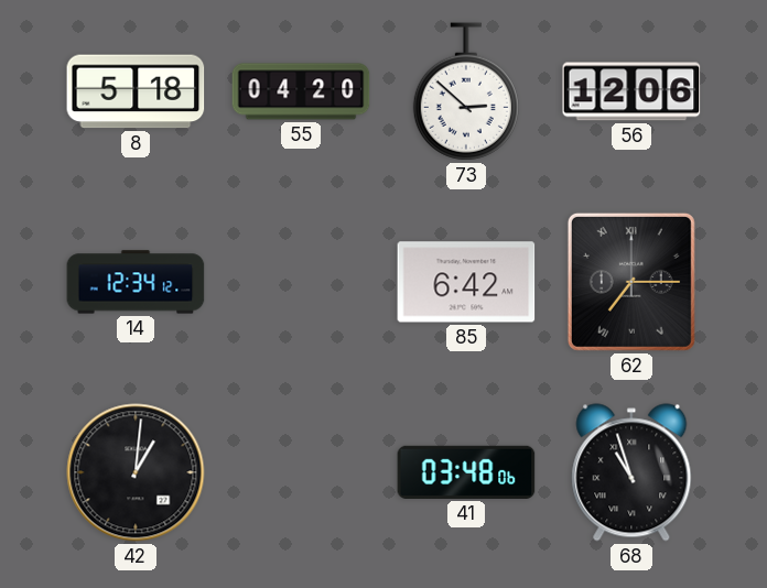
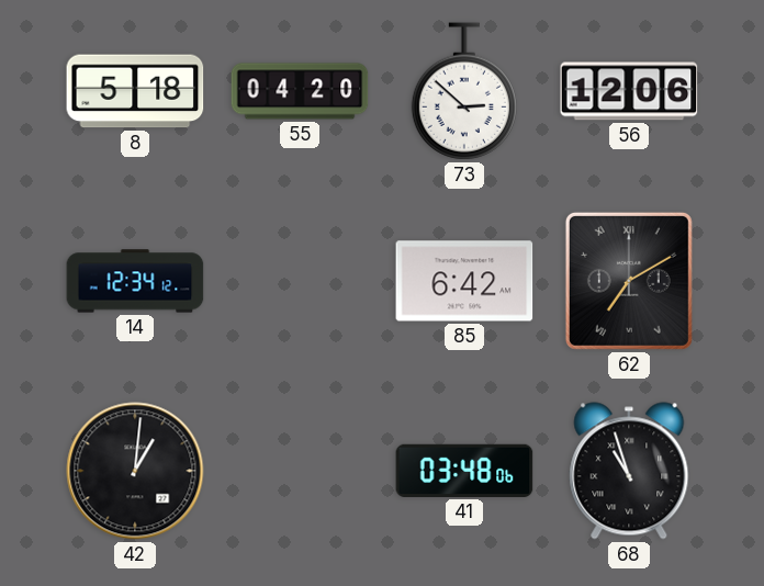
62: 7:15 -> 7:10
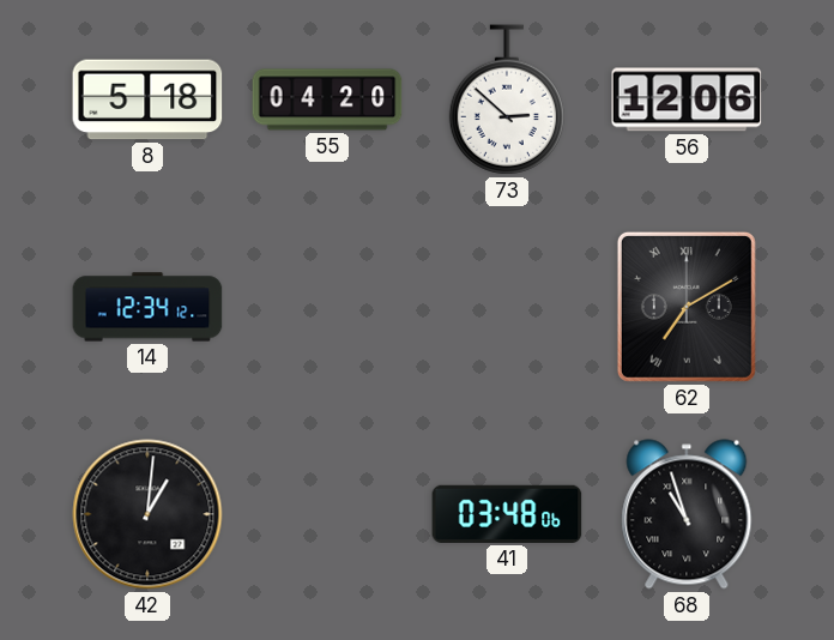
85: 6:42 -> none
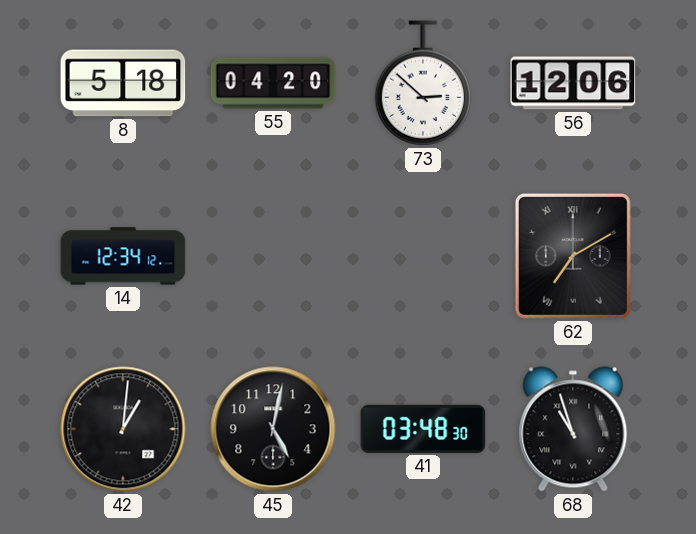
45: none -> 5:02
41: 03:48:06 -> 03:48:30
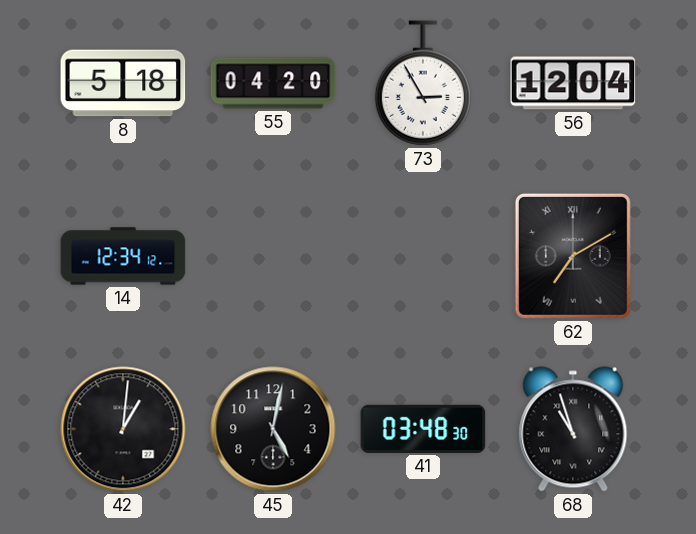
73: 2:52 -> 2:55
56: 12:06 -> 12:04
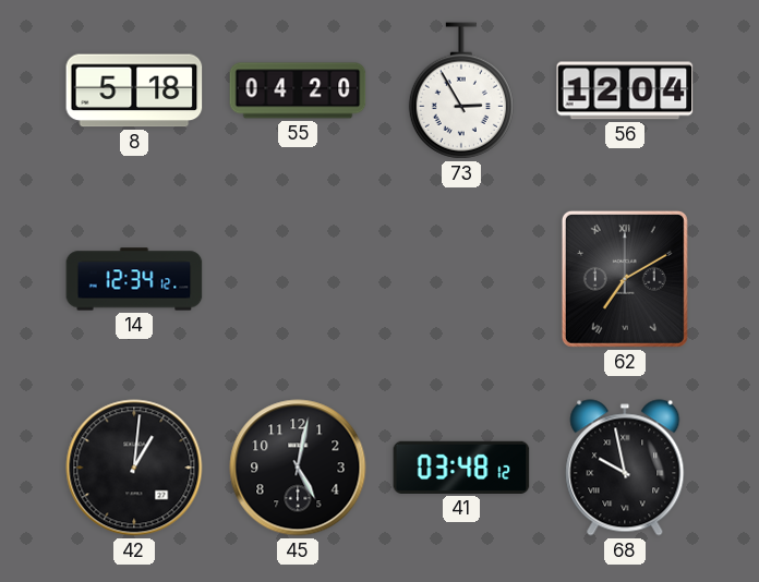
41: 03:48:30 -> 03:48:12
68: 10:57 -> 9:58
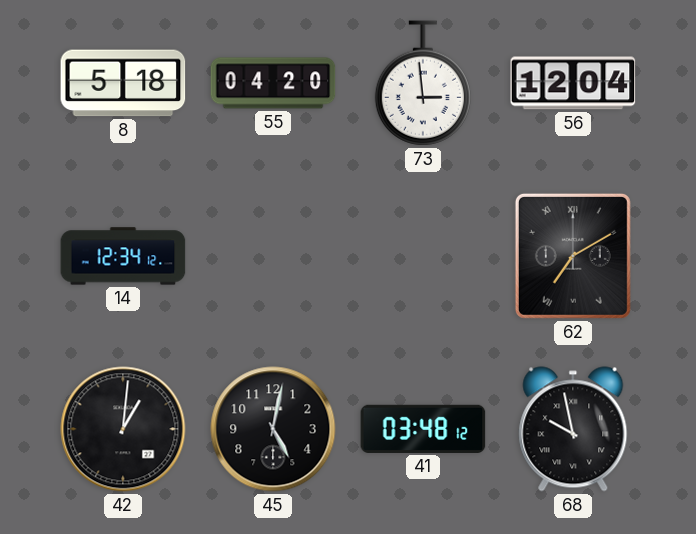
73: 2:55 -> 2:59
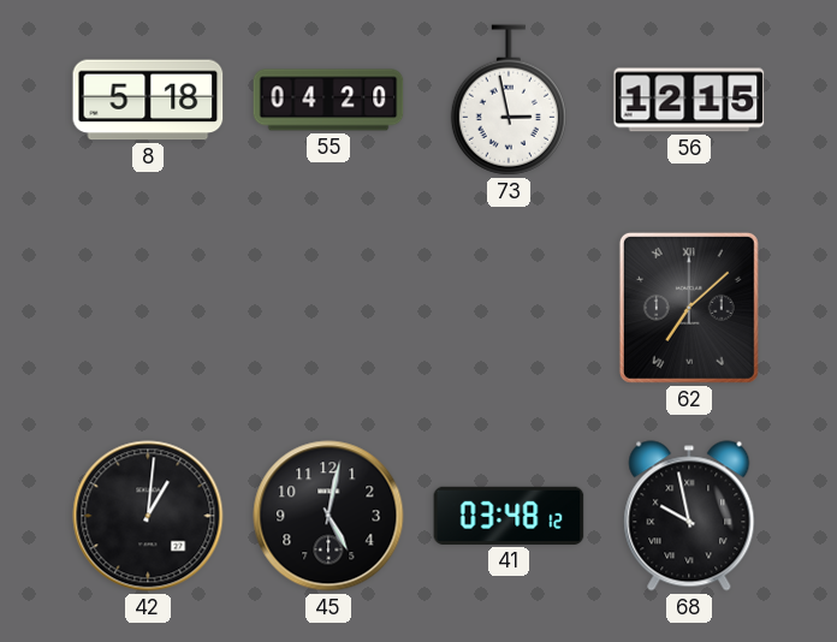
73: 2:59 -> 2:58
56: 12:04 -> 12:15
14: 12:34 -> none
62: 7:10 -> 7:08
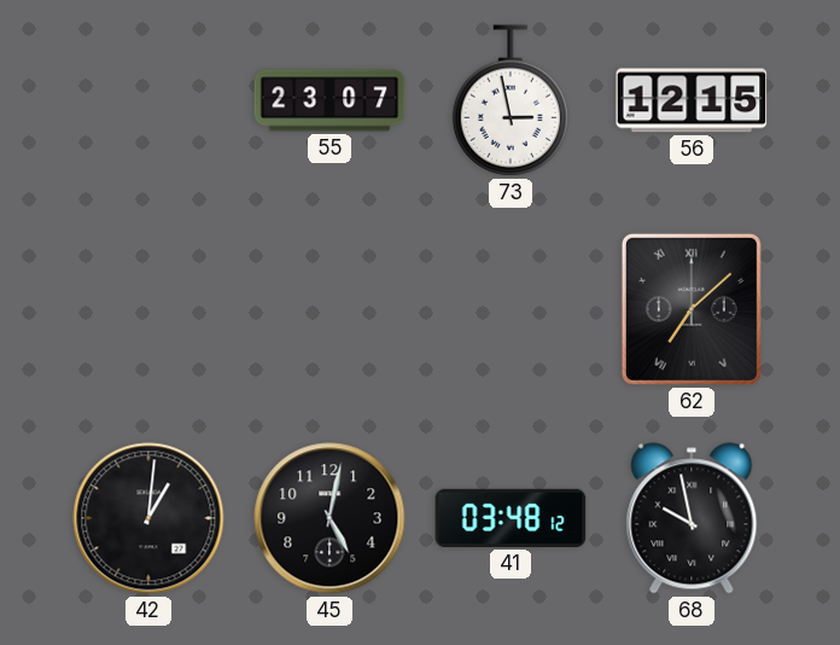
8: 5:18 -> none
55: 04:20 -> 23:07
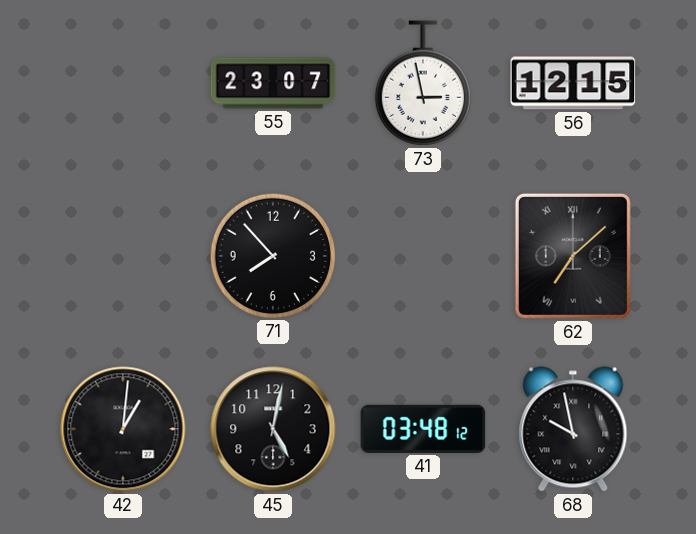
71: none -> 7:53
